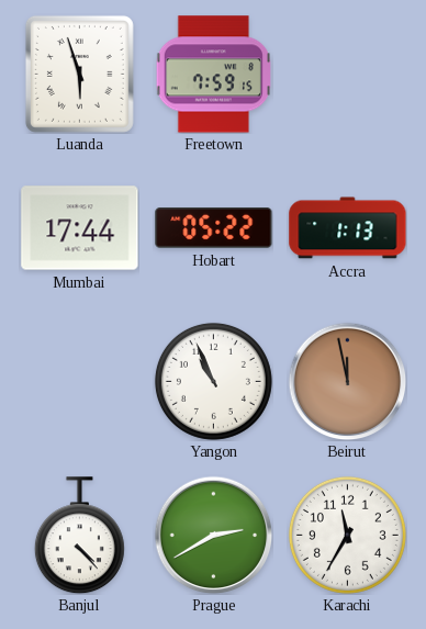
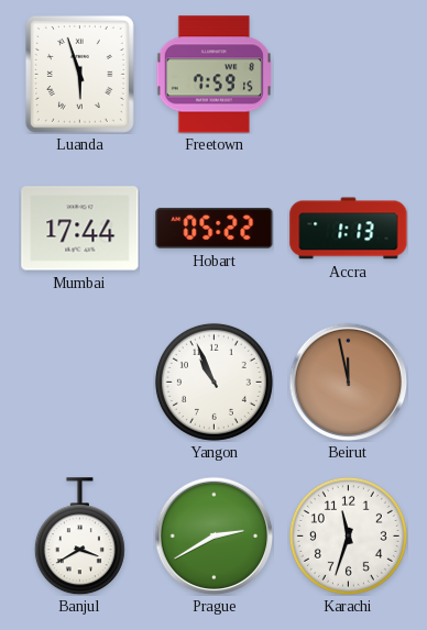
Banjul: 4:23 -> 3:40
Karachi: 11:35 -> 11:33
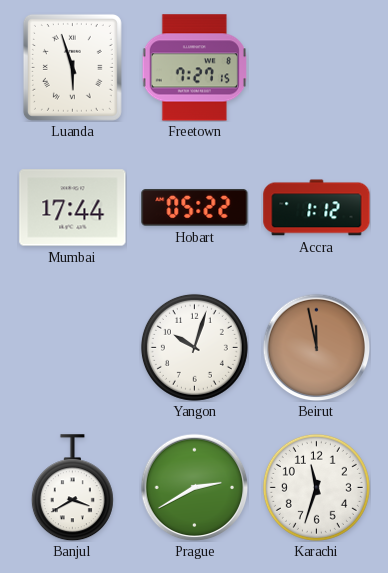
Freetown: 7:59 -> 7:27
Accra: 1:13 -> 1:12
Yangon: 10:56 -> 10:03
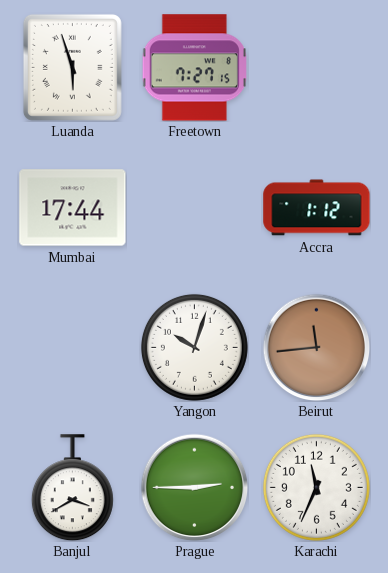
Hobart: 05:22 -> none
Beirut: 11:58 -> 11:44
Prague: 2:40 -> 2:45
Karachi: 11:33 -> 11:34
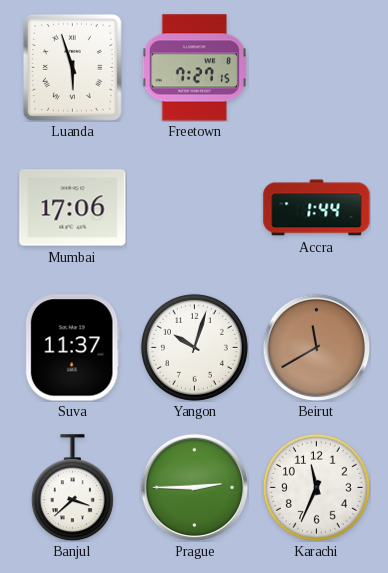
Mumbai: 17:44 -> 17:06
Accra: 1:12 -> 1:44
Suva: none -> 11:37
Beirut: 11:44 -> 11:40
Banjul: 3:40 -> 3:38
